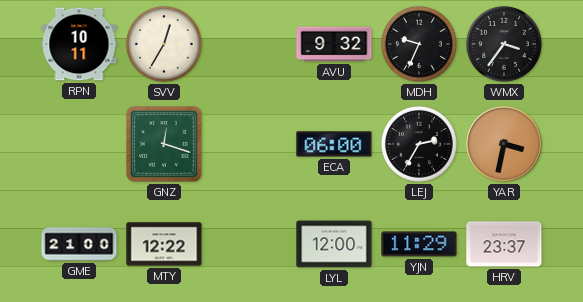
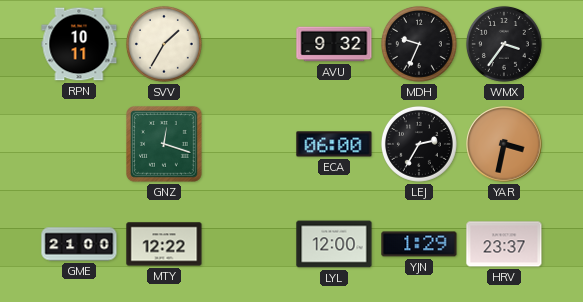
SVV: 12:35 -> 1:35
YJN: 11:29 -> 1:29
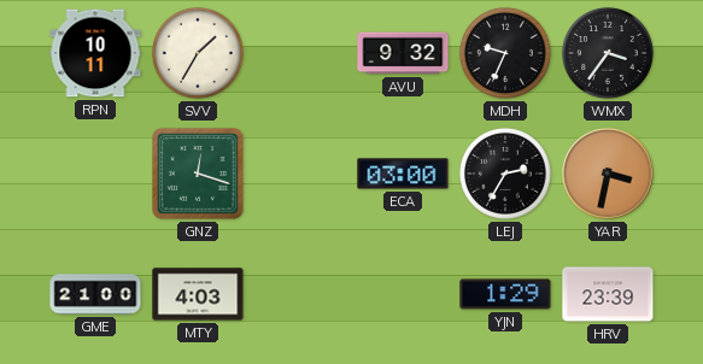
ECA: 06:00 -> 03:00
MTY: 12:22 -> 4:03
LYL: 12:00 -> none
HRV: 23:37 -> 23:39
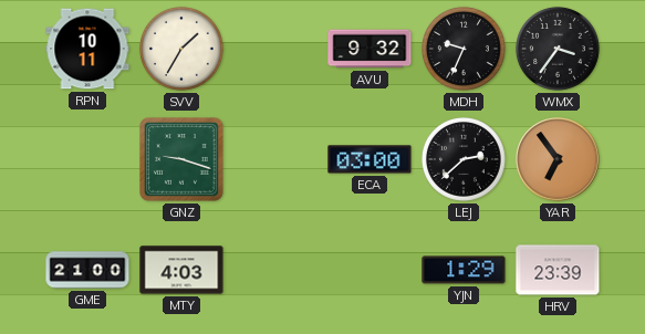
GNZ: 12:18 -> 9:18
LEJ: 2:35 -> 2:38
YAR: 3:32 -> 6:54
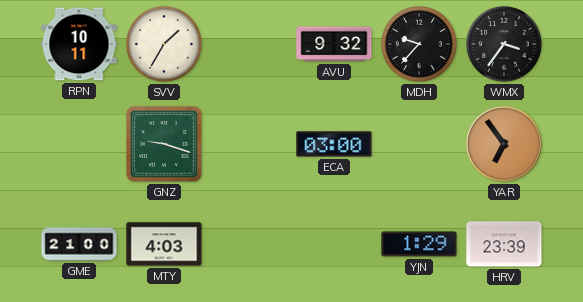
MDH: 9:34 -> 9:37
LEJ: 2:38 -> none
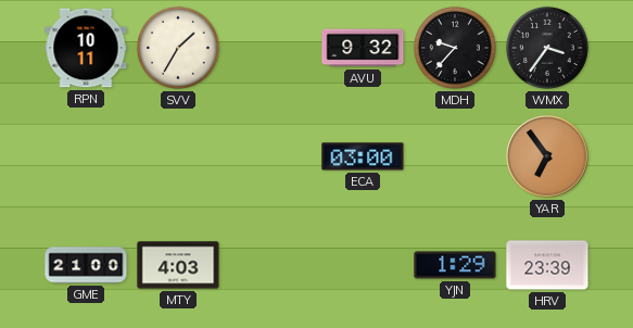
GNZ: 9:18 -> none
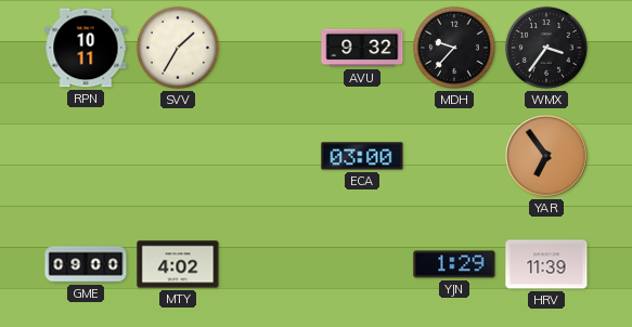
GME: 21:00 -> 09:00
MTY: 4:03 -> 4:02
HRV: 23:39 -> 11:39
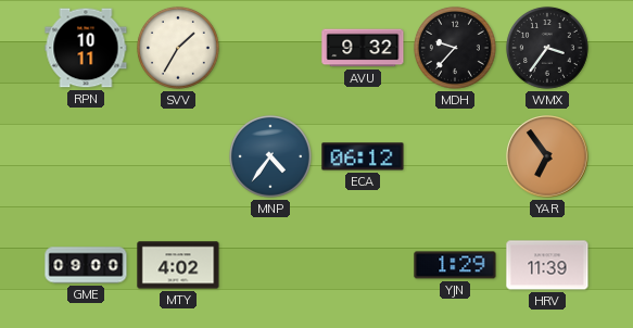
MNP: none -> 4:36
ECA: 03:00 -> 06:12
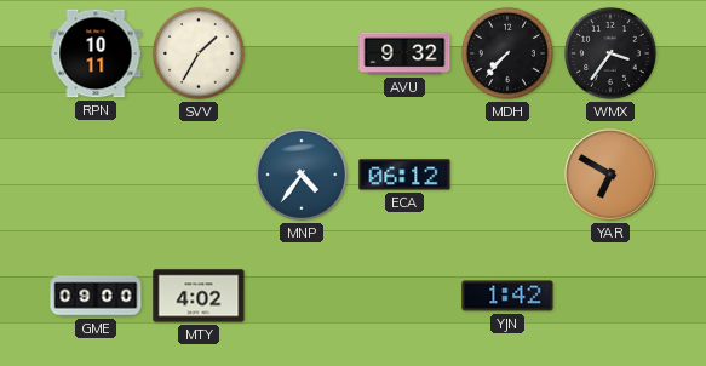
MDH: 9:37 -> 7:37
YAR: 6:54 -> 6:50
YJN: 1:29 -> 1:42
HRV: 11:39 -> none
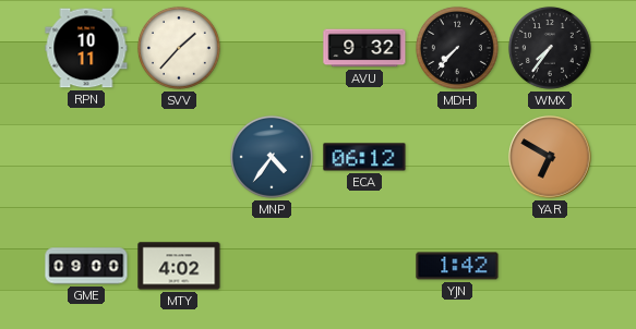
SVV: 1:35 -> 1:37
WMX: 3:36 -> 7:36
